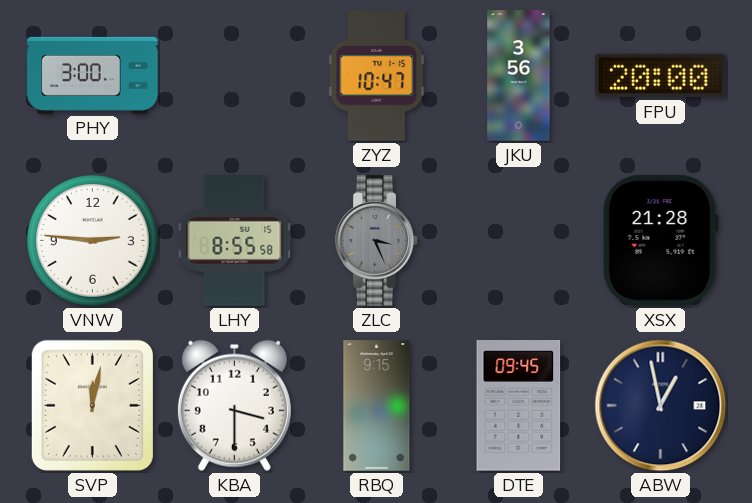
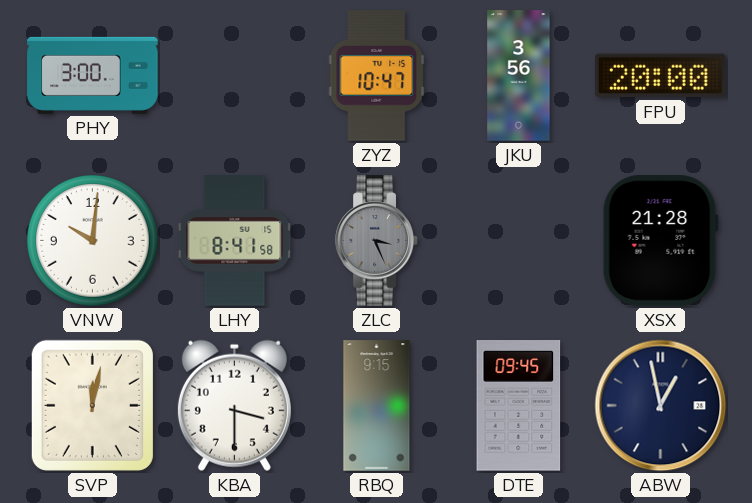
VNW: 2:46 -> 10:01
LHY: 8:55 -> 8:41
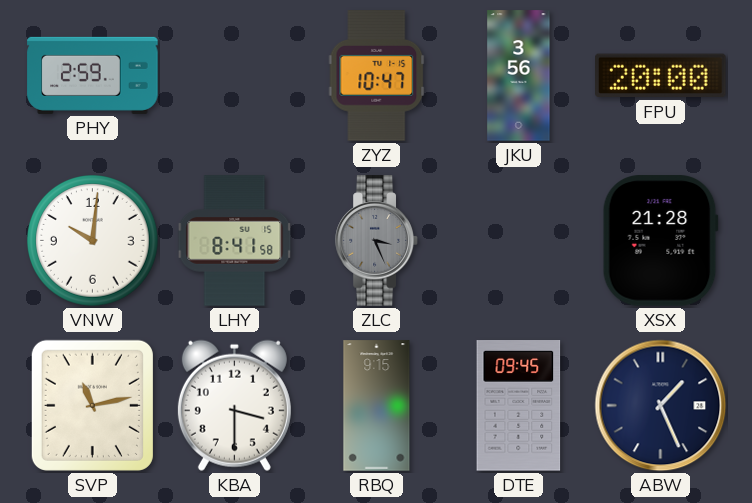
PHY: 3:00 -> 2:59
SVP: 12:02 -> 11:13
ABW: 12:58 -> 1:26
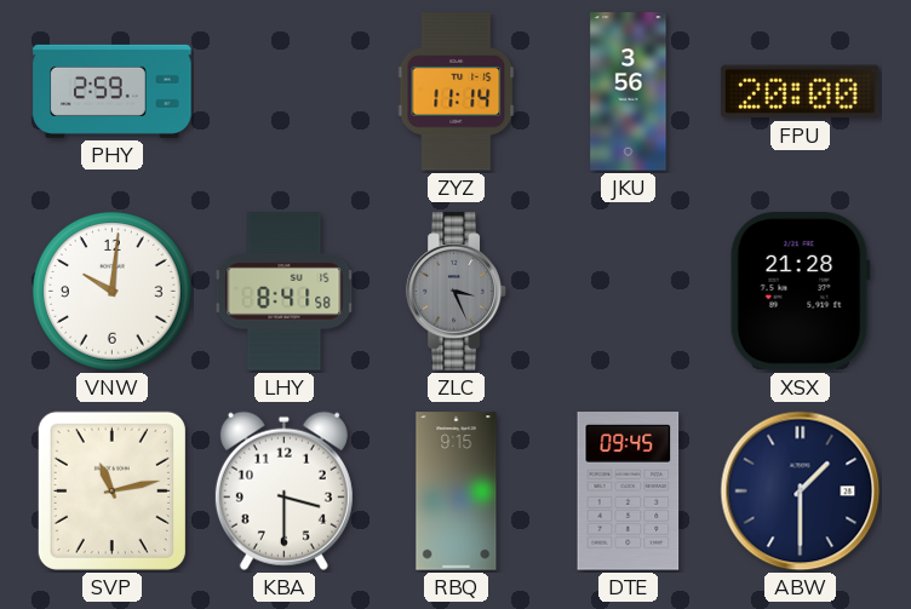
ZYZ: 10:47 -> 11:14
ABW: 1:26 -> 1:30
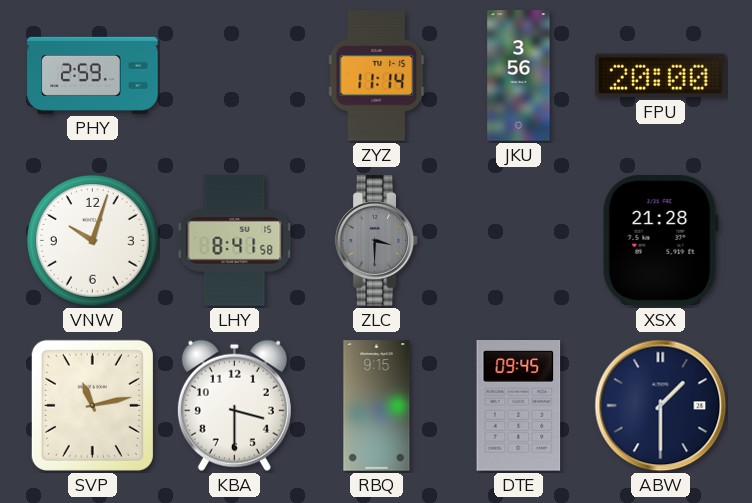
VNW: 10:01 -> 10:03
ZLC: 3:26 -> 3:30
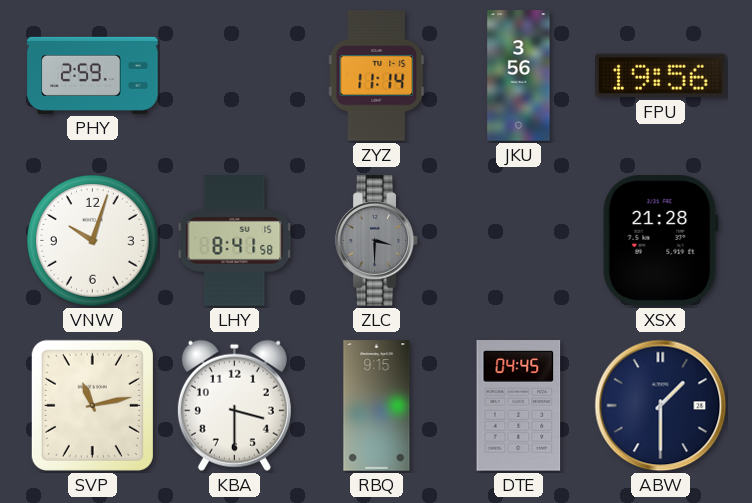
FPU: 20:00 -> 19:56
DTE: 09:45 -> 04:45
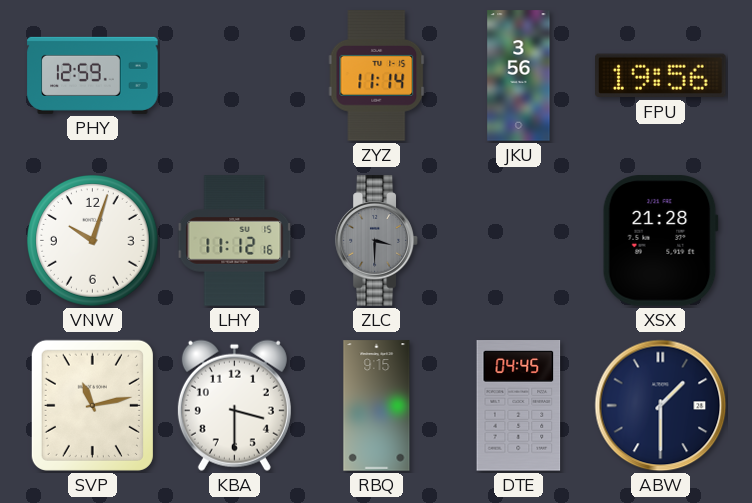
PHY: 2:59 -> 12:59
LHY: 8:41 -> 11:12
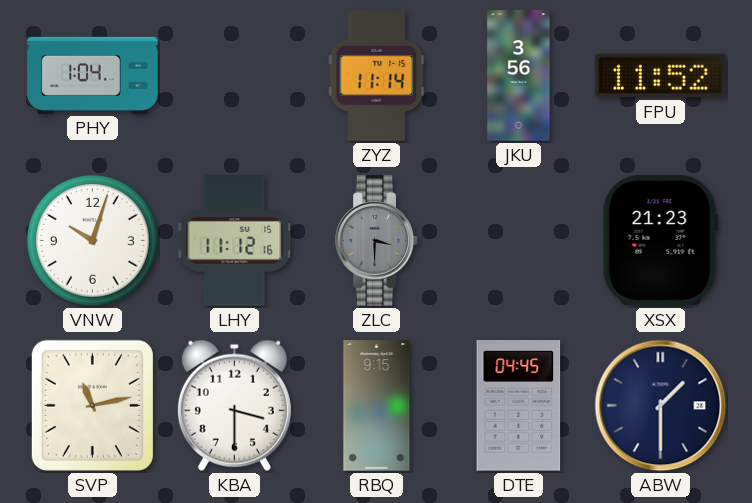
PHY: 12:59 -> 1:04
FPU: 19:56 -> 11:52
XSX: 21:28 -> 21:23
